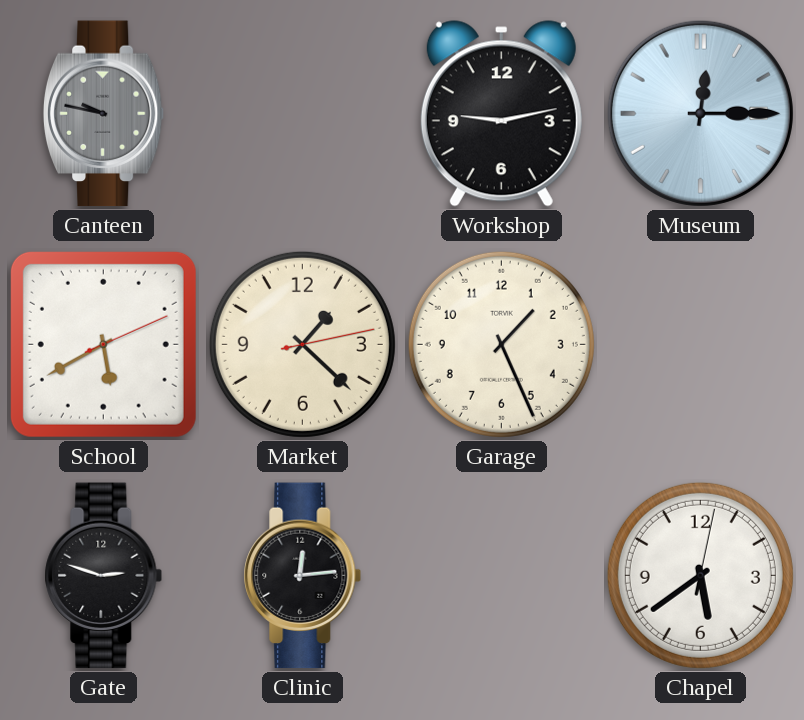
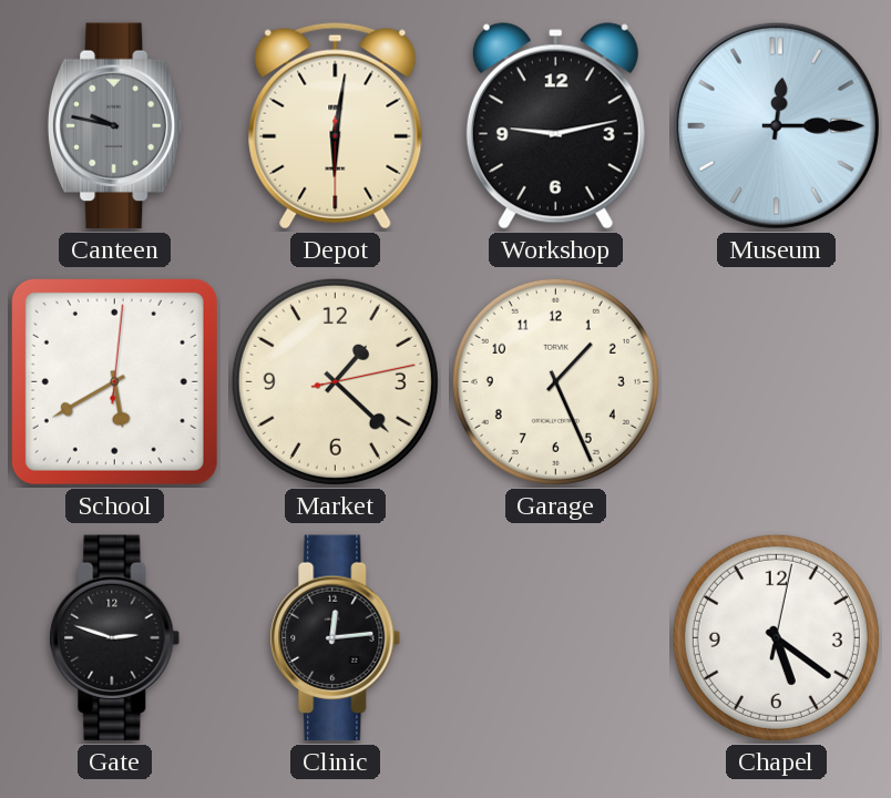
Depot: none -> 6:01
School: 5:40:11 -> 5:40:01
Chapel: 5:39 -> 5:21
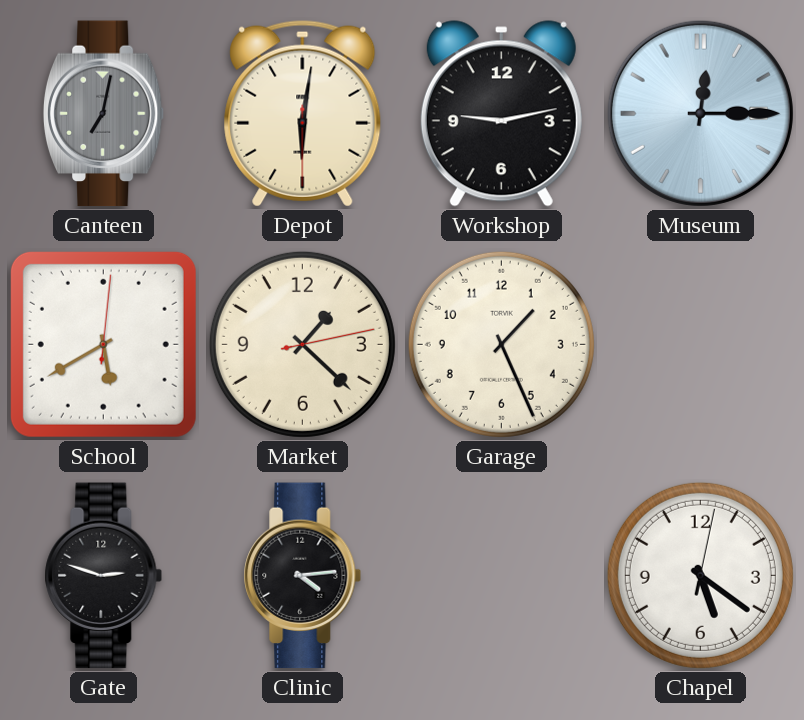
Canteen: 9:47 -> 7:02
Clinic: 12:14 -> 4:14
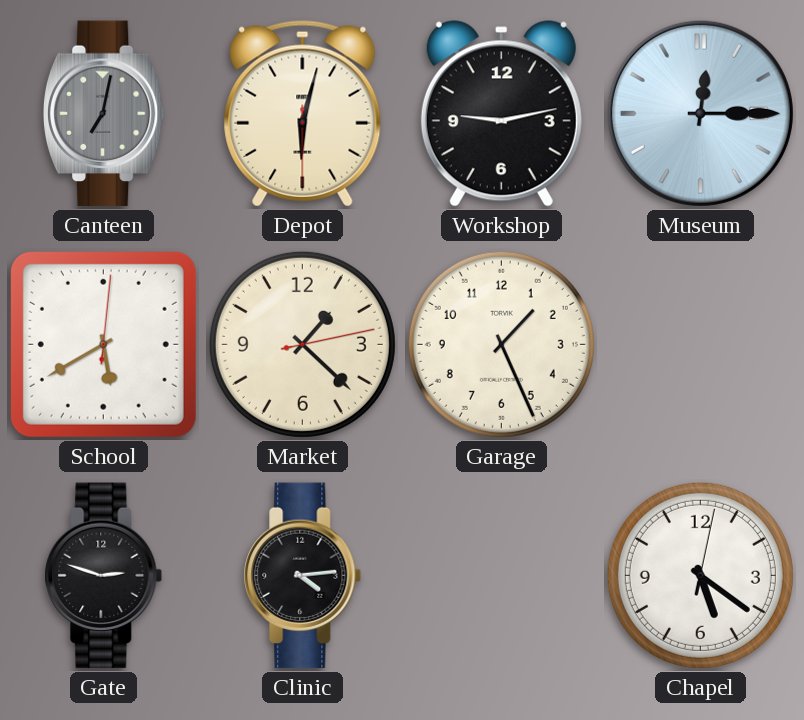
Depot: 6:01 -> 6:02
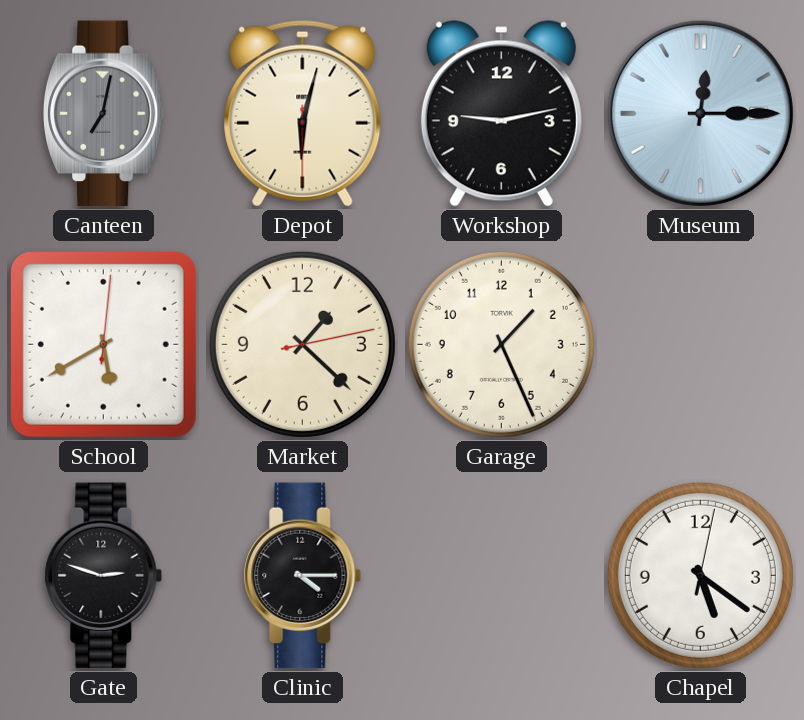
Clinic: 4:14 -> 4:15
